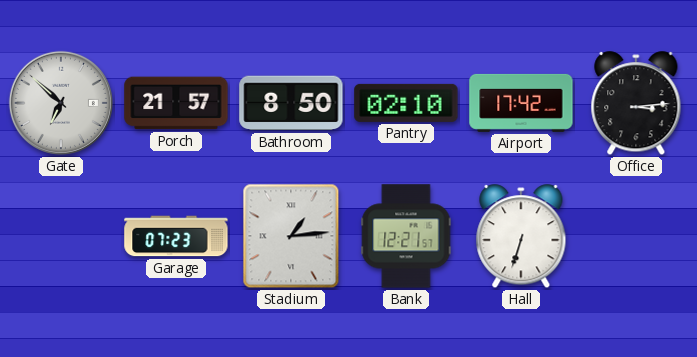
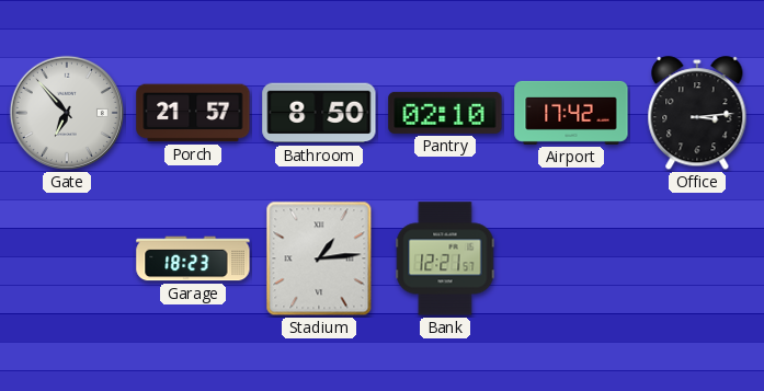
Gate: 6:52 -> 6:53
Garage: 07:23 -> 18:23
Hall: 6:33 -> none
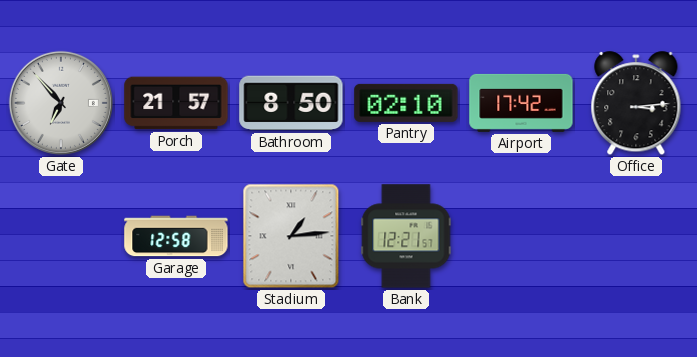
Garage: 18:23 -> 12:58
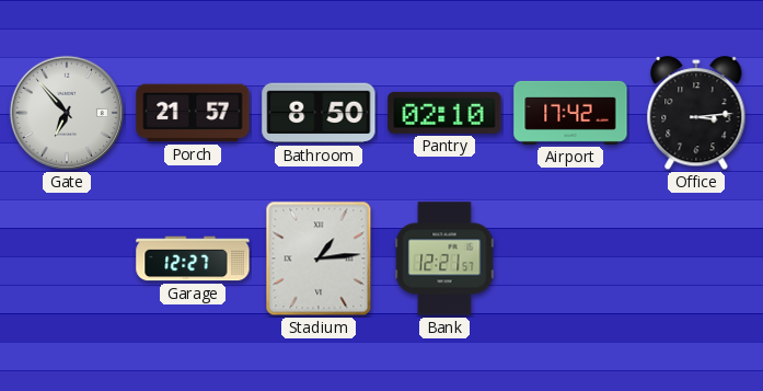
Garage: 12:58 -> 12:27
